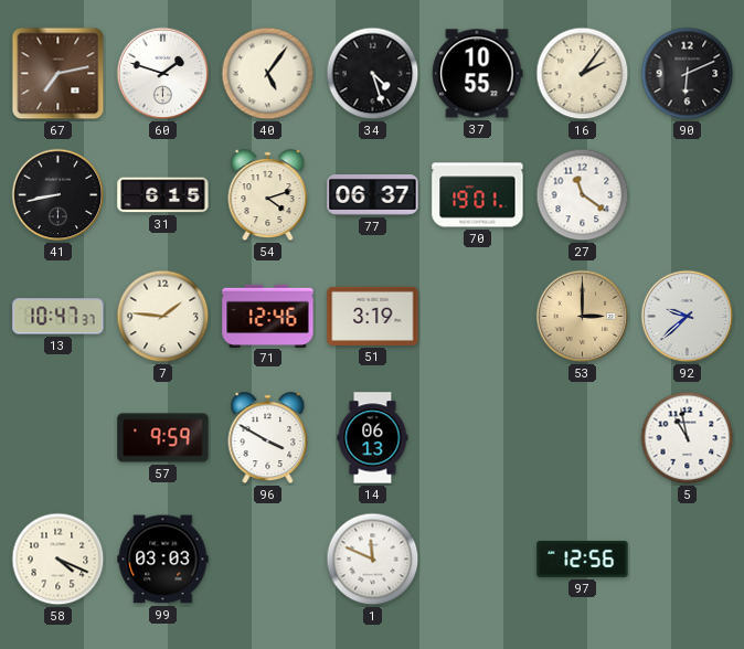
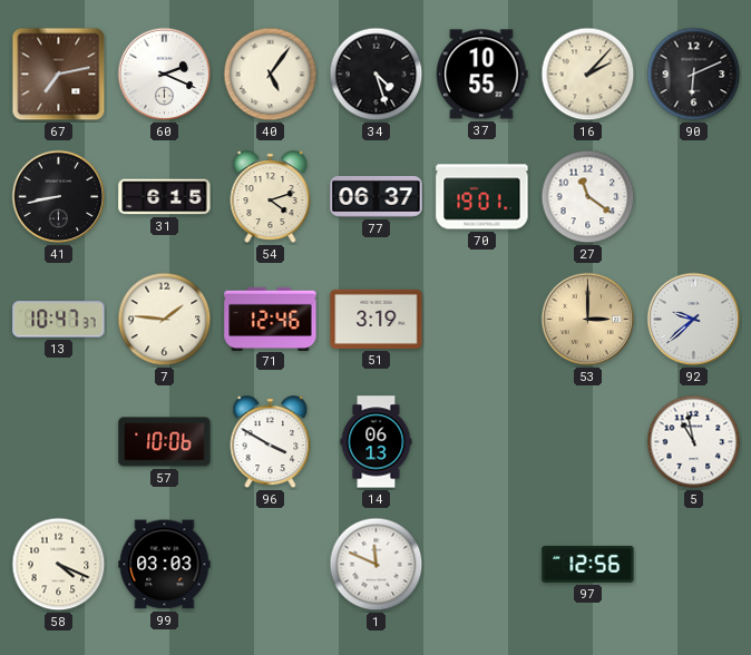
60: 1:48 -> 2:19
16: 2:06 -> 2:07
57: 9:59 -> 10:06
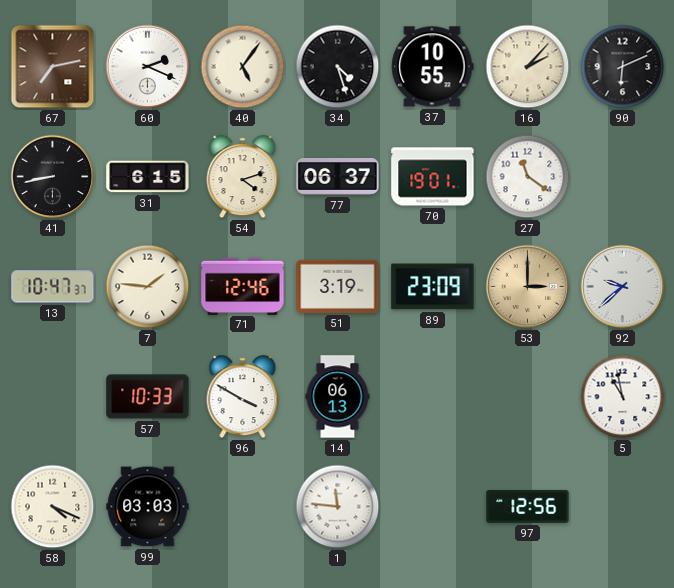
89: none -> 23:09
57: 10:06 -> 10:33
1: 11:49 -> 11:46
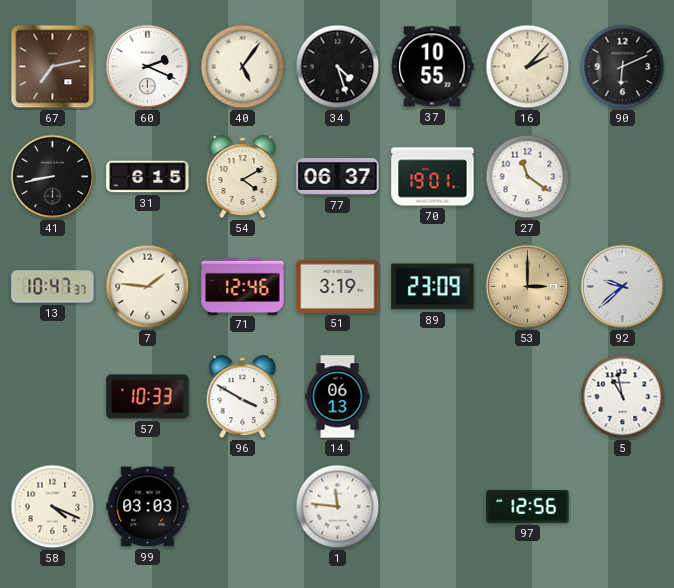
54: 4:12 -> 4:10
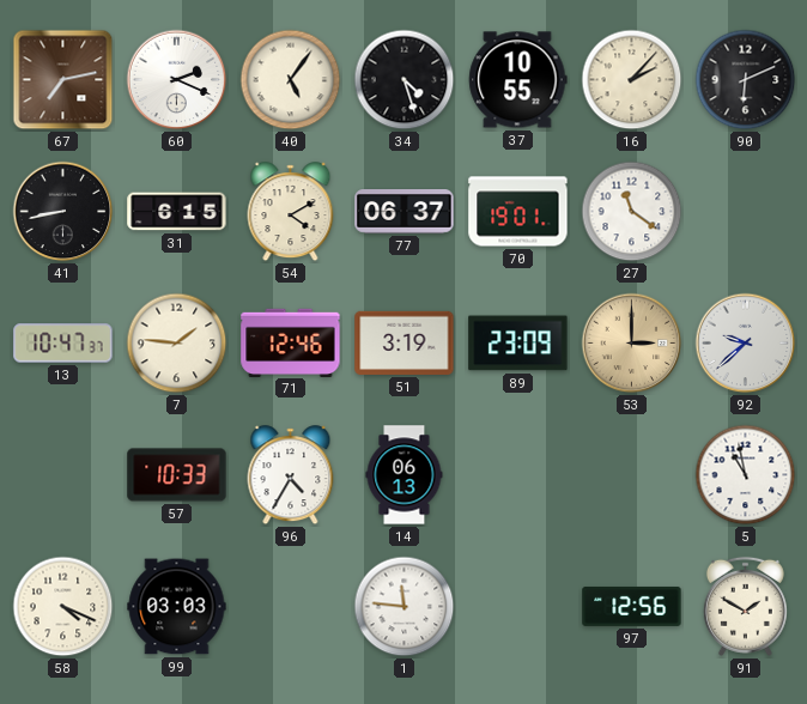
96: 3:50 -> 4:35
91: none -> 1:50
